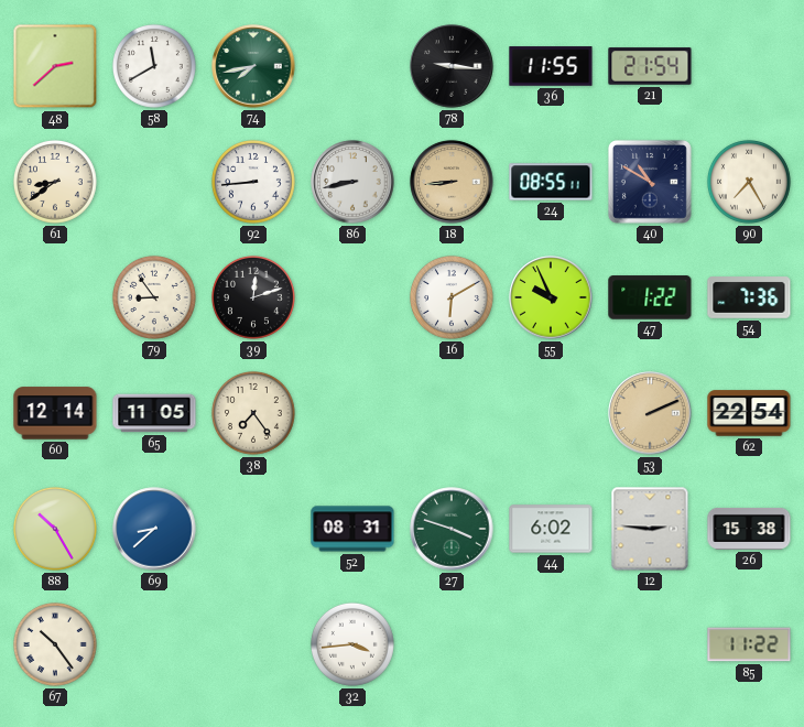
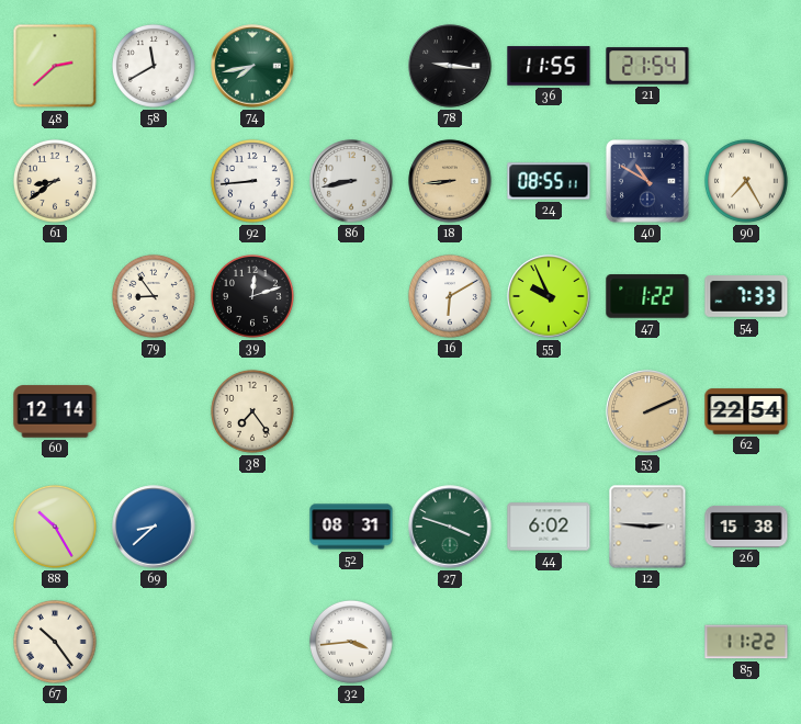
54: 7:36 -> 7:33
65: 11:05 -> none
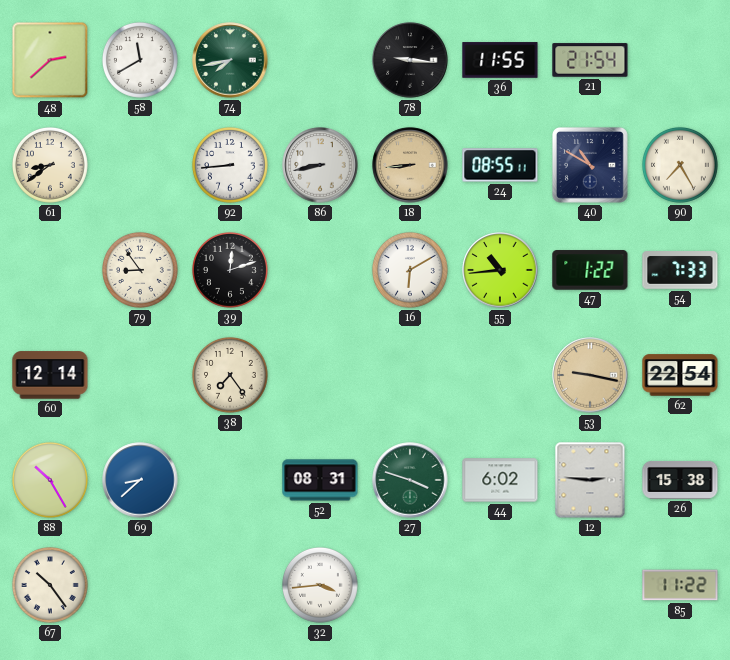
55: 9:56 -> 10:44
53: 2:11 -> 9:17
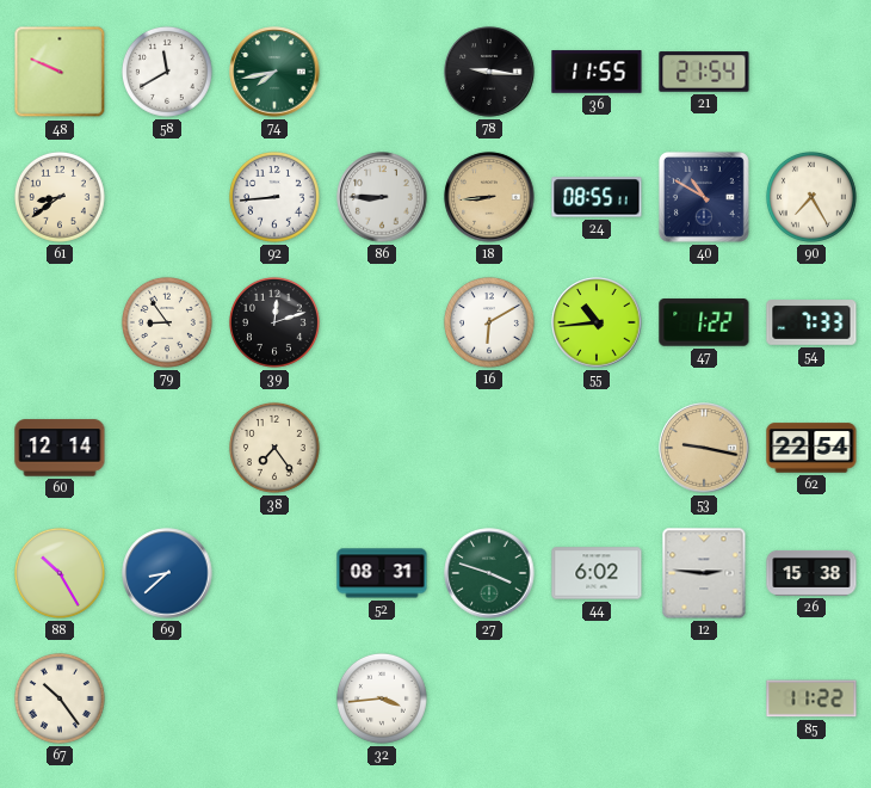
48: 2:38 -> 9:49
86: 8:43 -> 8:45
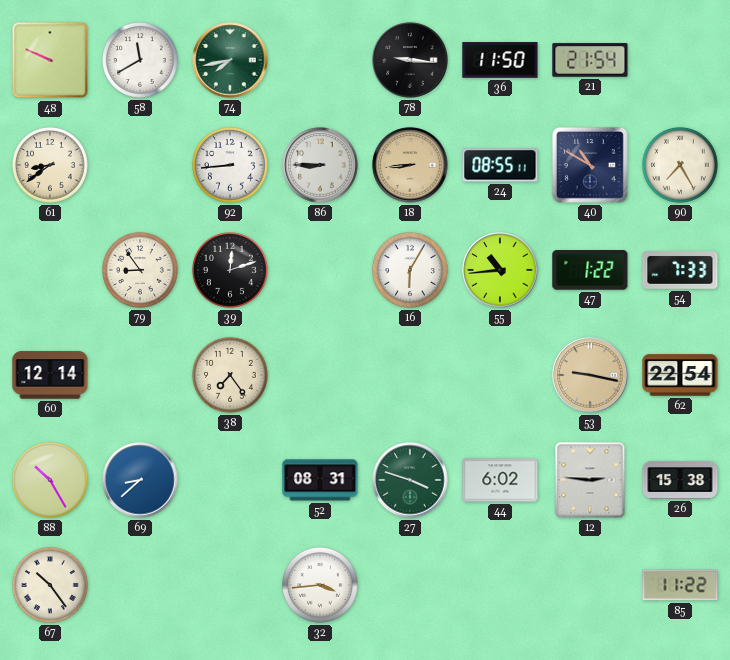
36: 11:55 -> 11:50
16: 6:10 -> 6:05
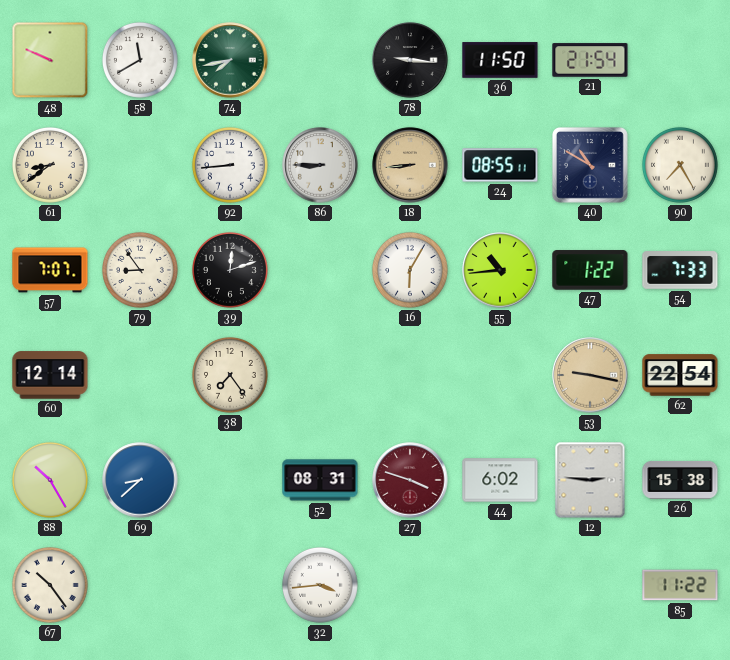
57: none -> 7:07
27 dial: green -> burgundy
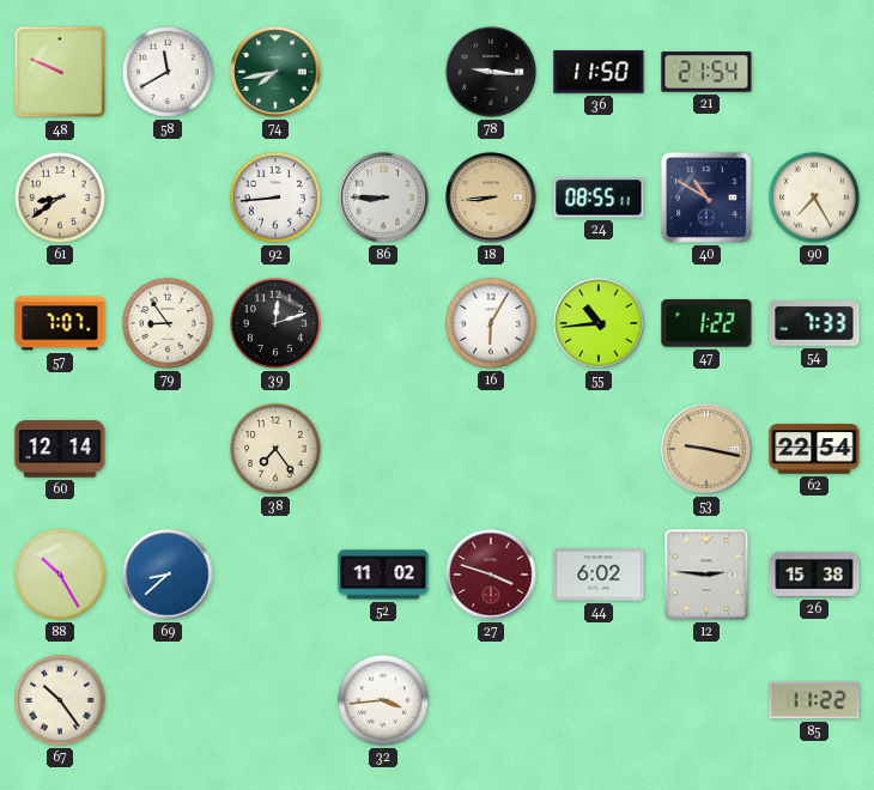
52: 08:31 -> 11:02
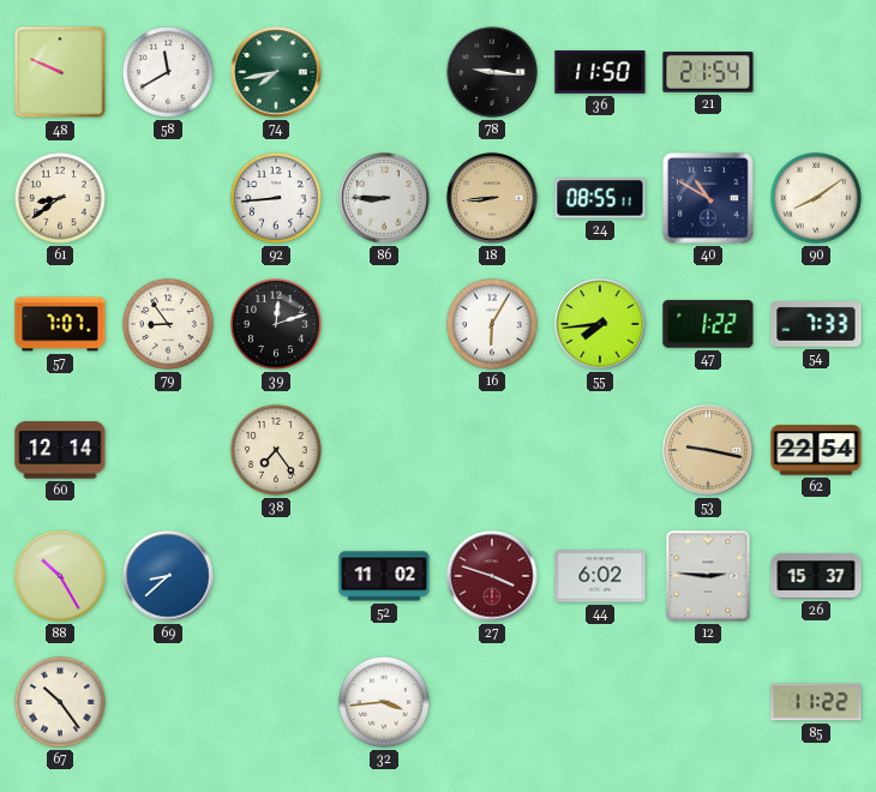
90: 7:25 -> 8:09
55: 10:44 -> 7:44
26: 15:38 -> 15:37
